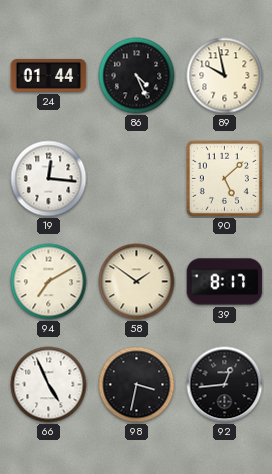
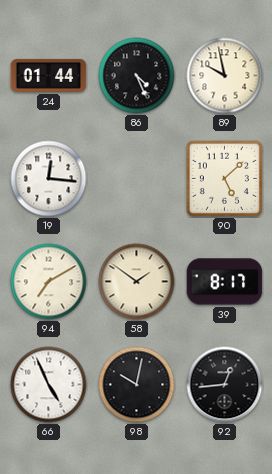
98: 3:32 -> 10:02
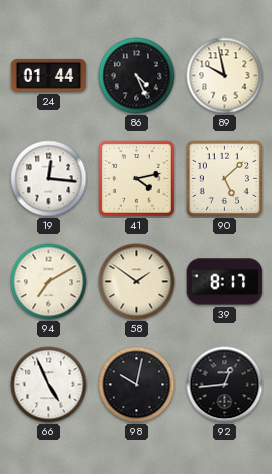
41: none -> 4:13
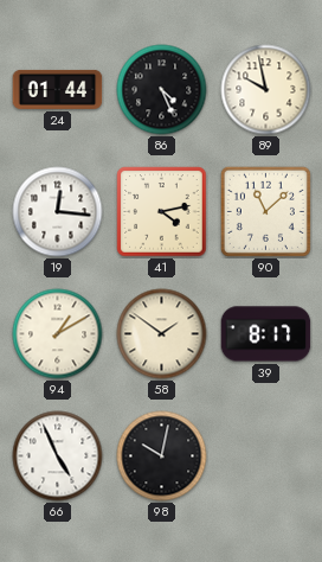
90: 5:08 -> 11:08
94: 7:10 -> 1:10
92: 12:44 -> none
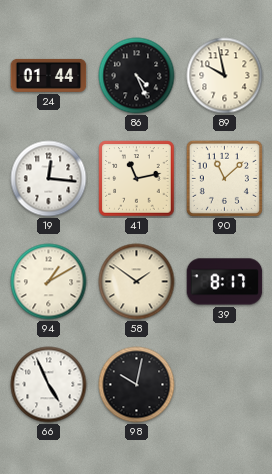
41: 4:13 -> 11:13
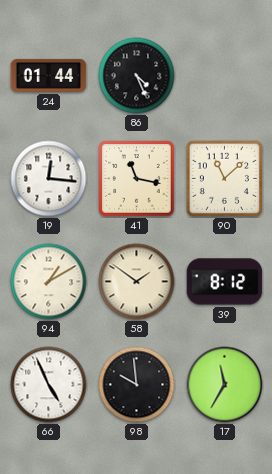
89: 9:58 -> none
41: 11:13 -> 11:17
39: 8:17 -> 8:12
98: 10:02 -> 9:59
17: none -> 11:35
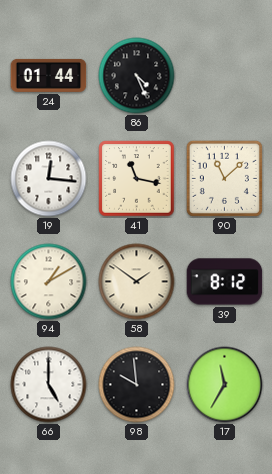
66: 4:56 -> 5:00
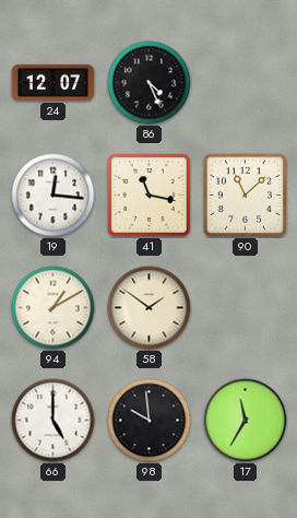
24: 01:44 -> 12:07
39: 8:12 -> none
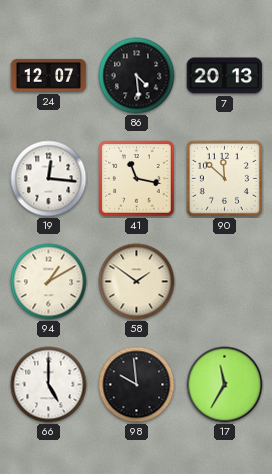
86: 4:26 -> 4:29
7: none -> 20:13
90: 11:08 -> 11:52
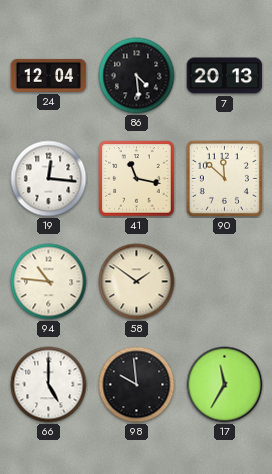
24: 12:07 -> 12:04
94: 1:10 -> 10:46
